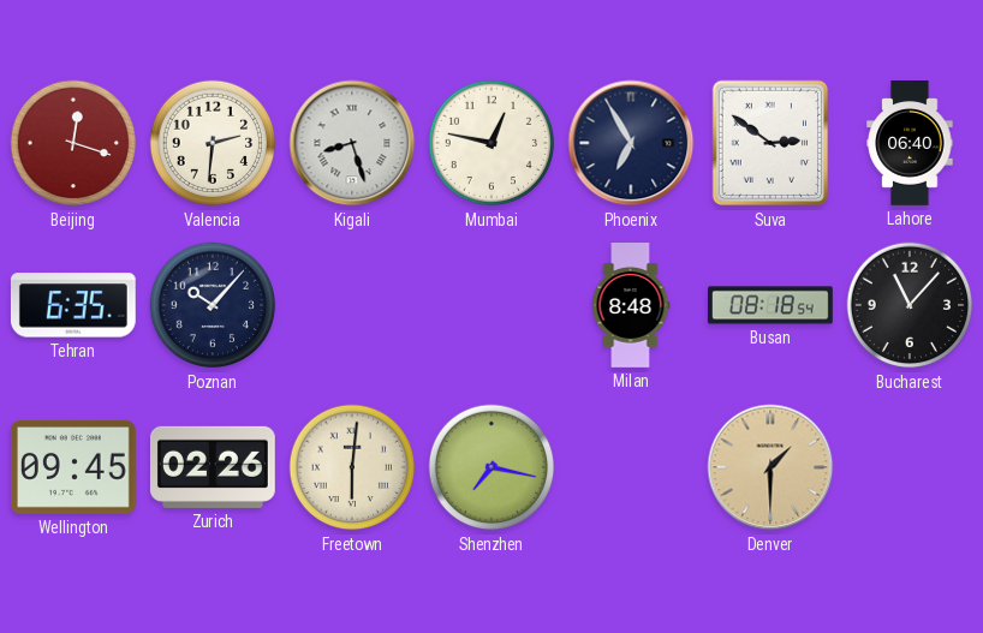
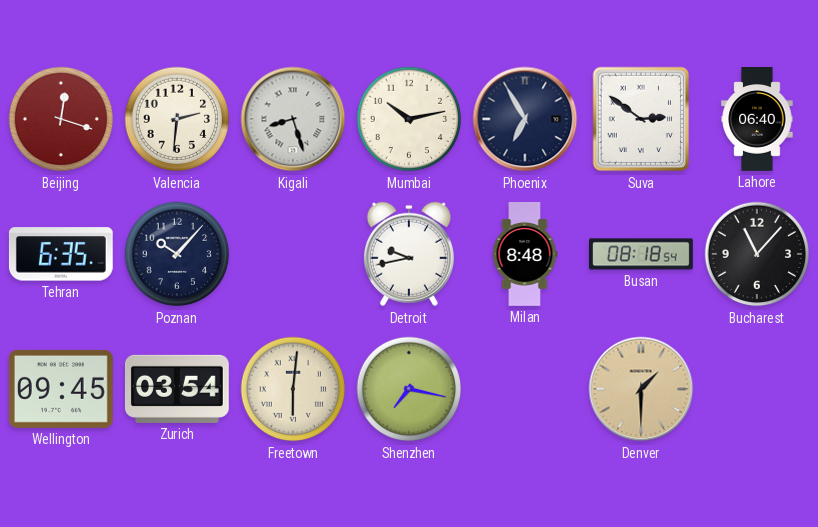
Mumbai: 12:47 -> 10:13
Detroit: none -> 9:43
Zurich: 02:26 -> 03:54
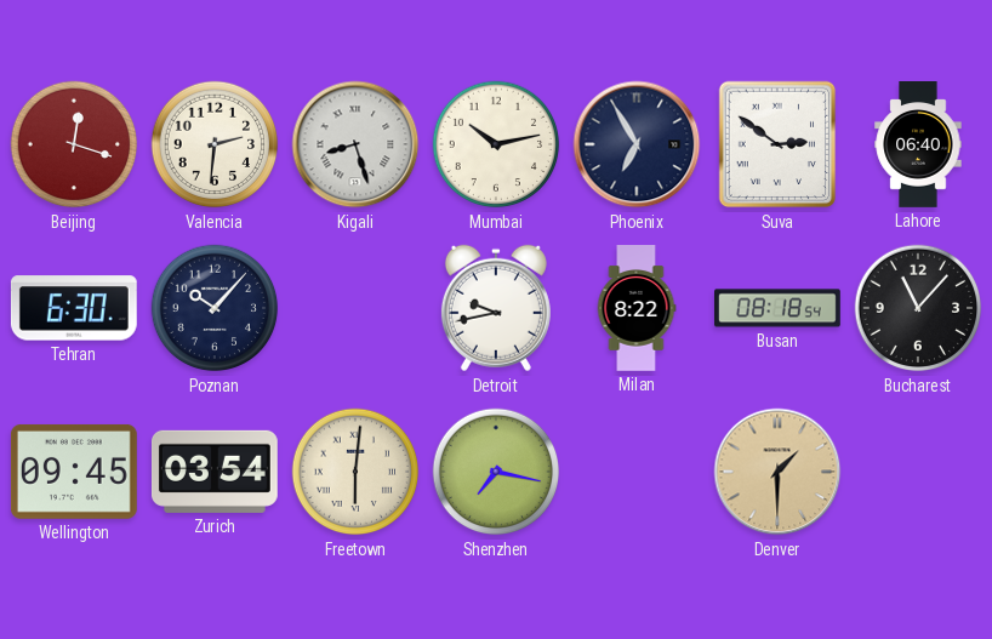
Tehran: 6:35 -> 6:30
Milan: 8:48 -> 8:22
